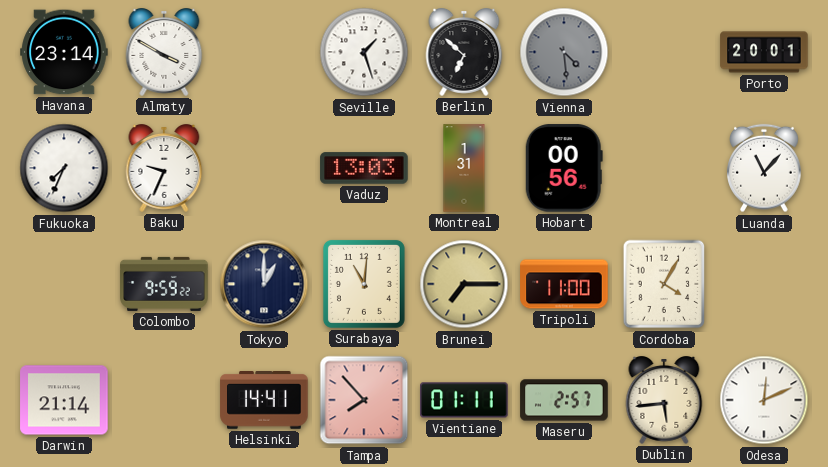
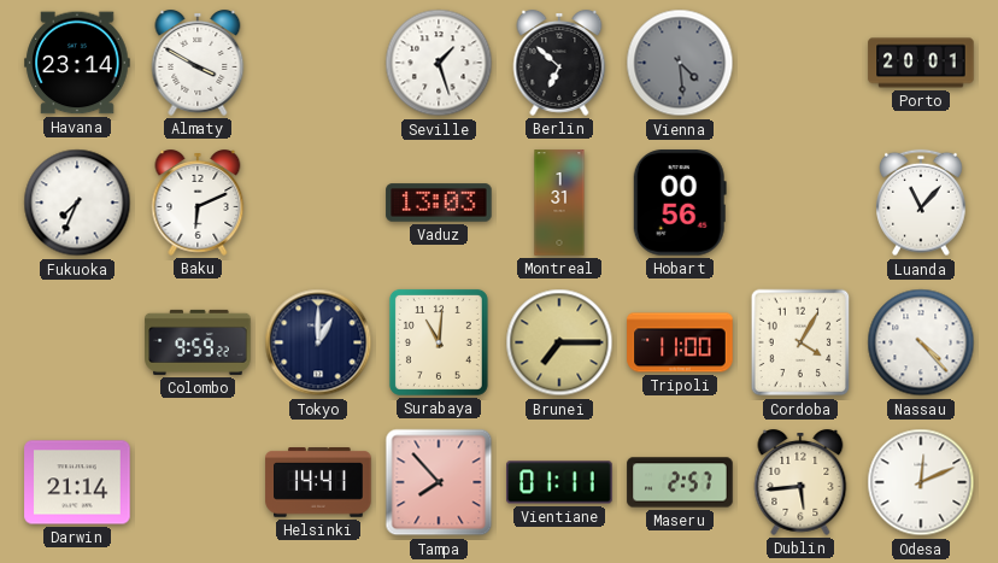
Baku: 9:34 -> 6:11
Nassau: none -> 4:23
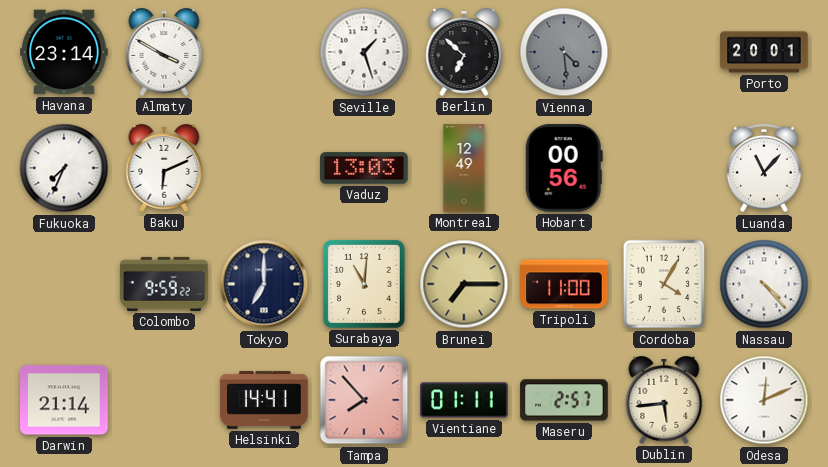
Montreal: 1:31 -> 12:49
Tokyo: 1:00 -> 7:00
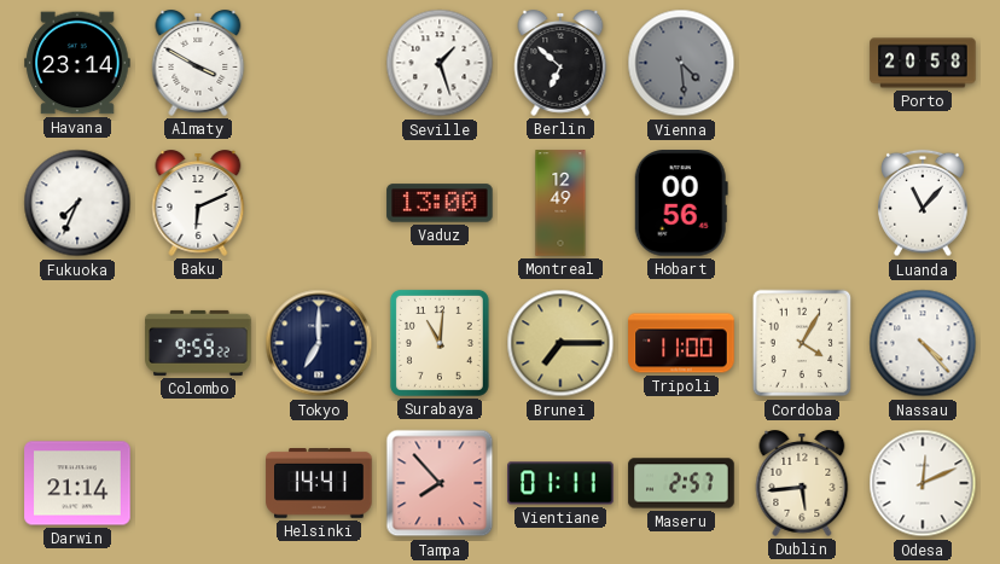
Porto: 20:01 -> 20:58
Vaduz: 13:03 -> 13:00
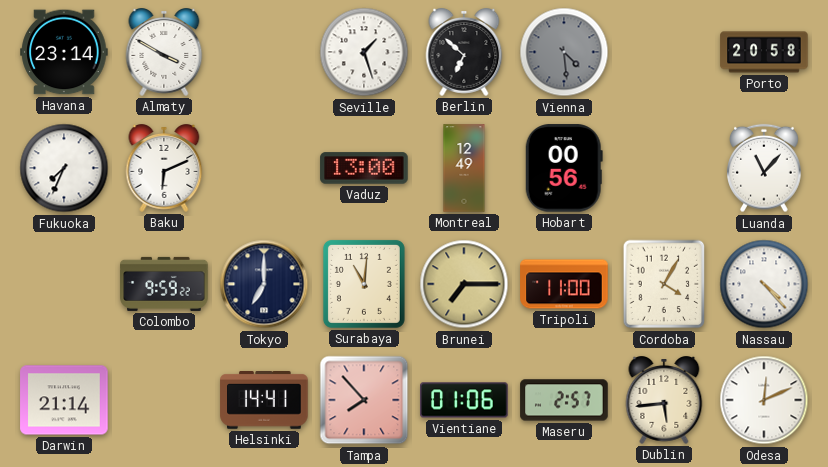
Vientiane: 01:11 -> 01:06
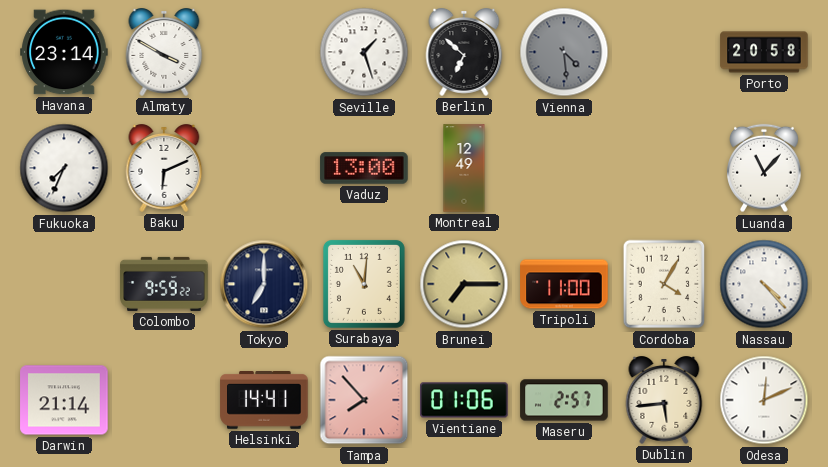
Hobart: 00:56 -> none
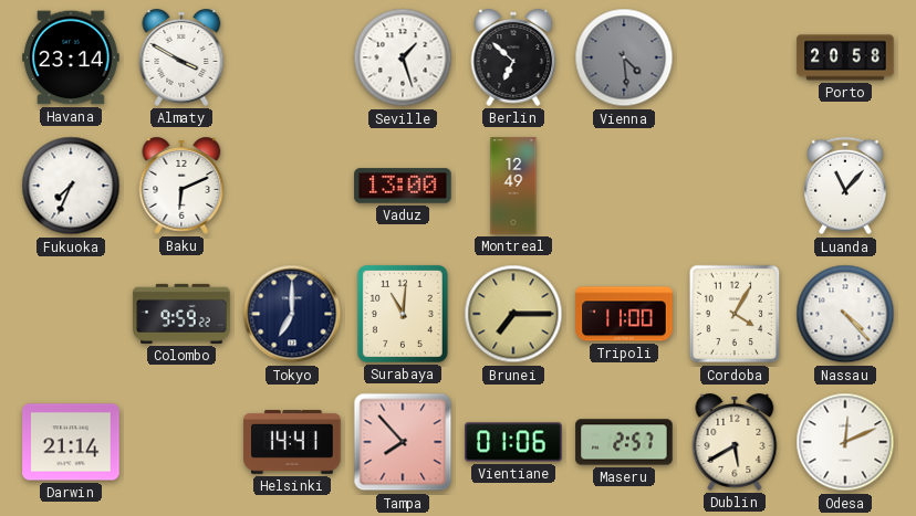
Dublin: 5:44 -> 5:40
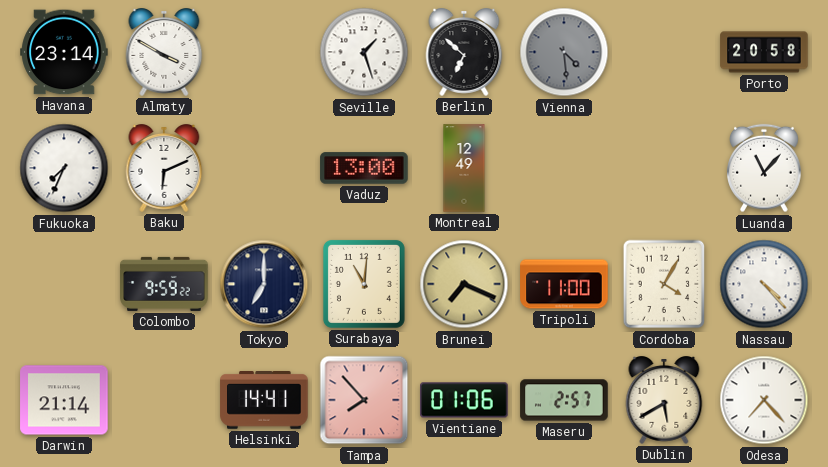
Brunei: 7:15 -> 7:19
Odesa: 12:11 -> 7:23
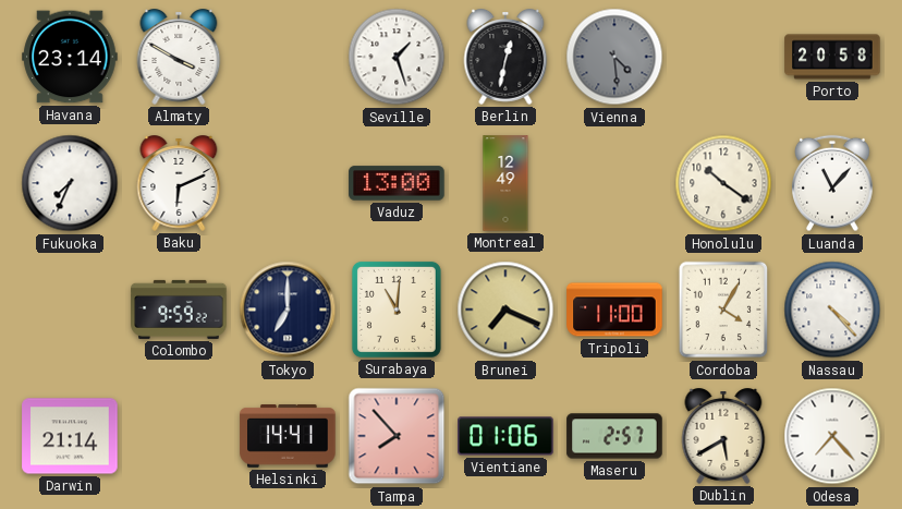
Berlin: 6:52 -> 12:32
Honolulu: none -> 10:21
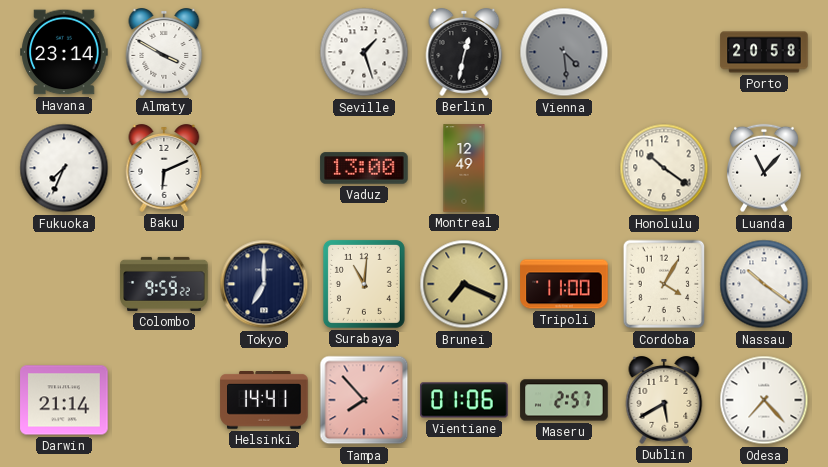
Nassau: 4:23 -> 10:21
